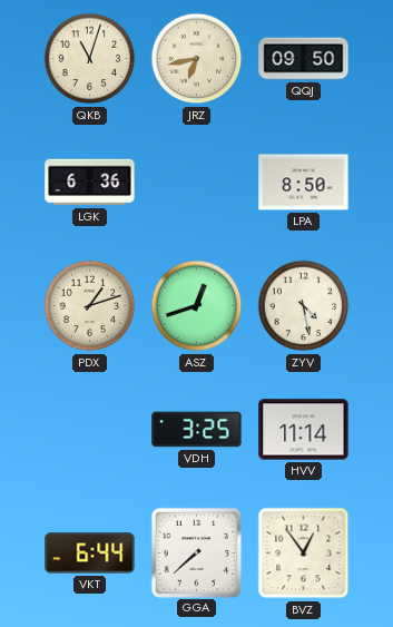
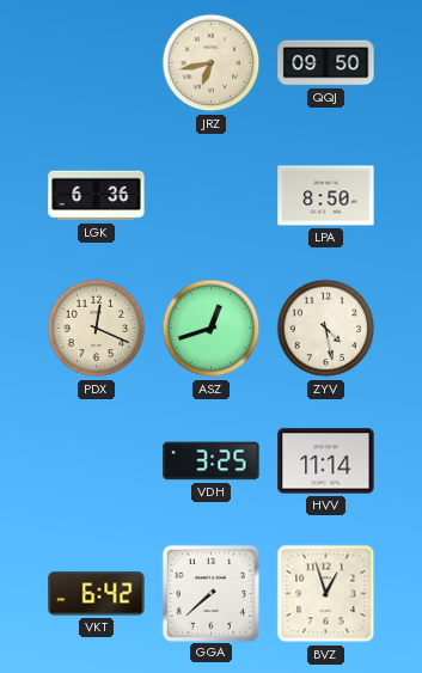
QKB: 11:03 -> none
PDX: 1:12 -> 12:19
VKT: 6:44 -> 6:42
BVZ: 12:54 -> 12:57
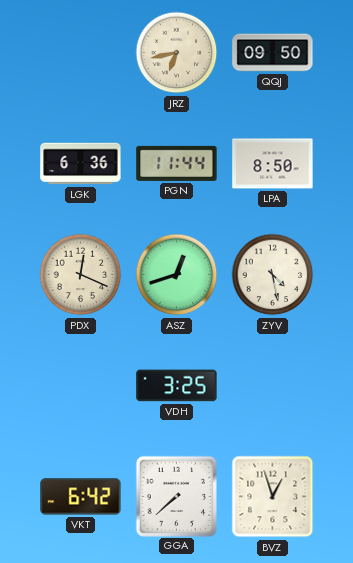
PGN: none -> 11:44
HVV: 11:14 -> none
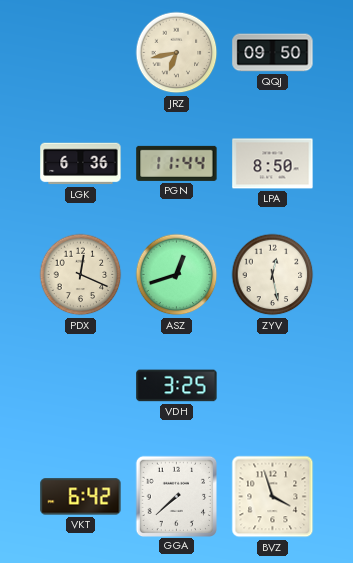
ZYV: 4:28 -> 12:28
BVZ: 12:57 -> 3:57
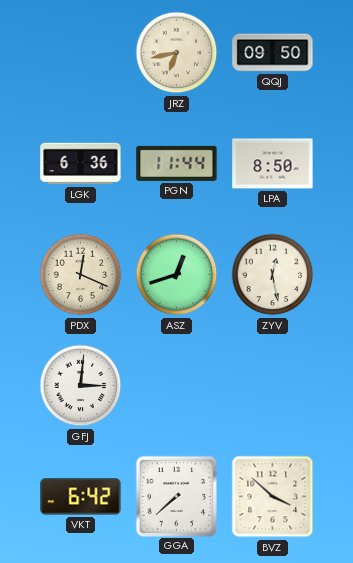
GFJ: none -> 3:01
VDH: 3:25 -> none
BVZ: 3:57 -> 3:52
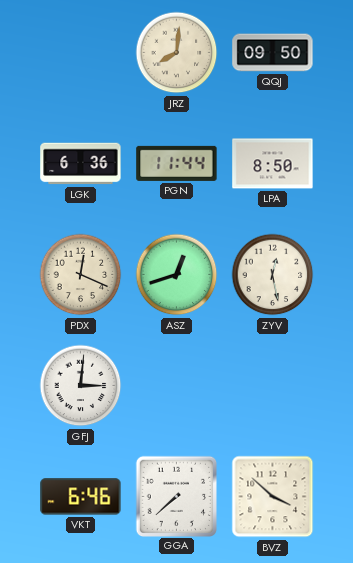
JRZ: 6:43 -> 8:01
VKT: 6:42 -> 6:46
